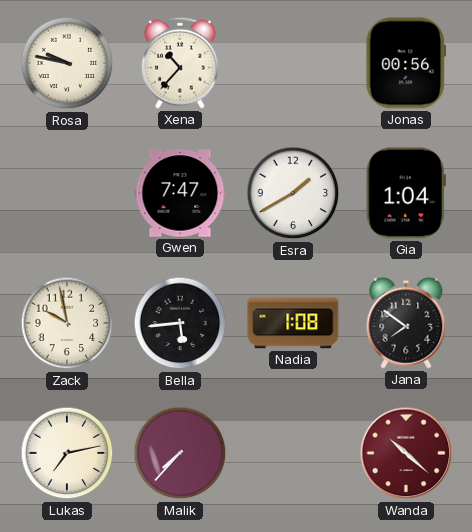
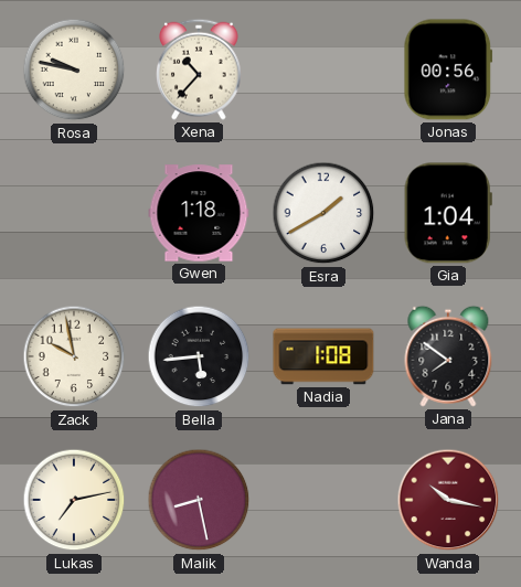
Gwen: 7:47 -> 1:18
Malik: 7:37 -> 8:28
Wanda: 10:22 -> 10:17
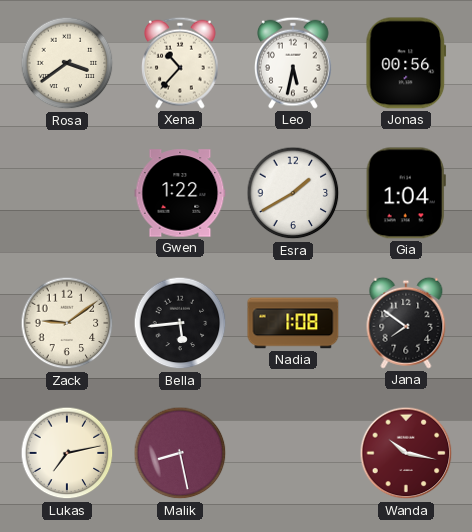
Rosa: 9:47 -> 3:39
Leo: none -> 5:32
Gwen: 1:18 -> 1:22
Zack: 9:58 -> 9:09
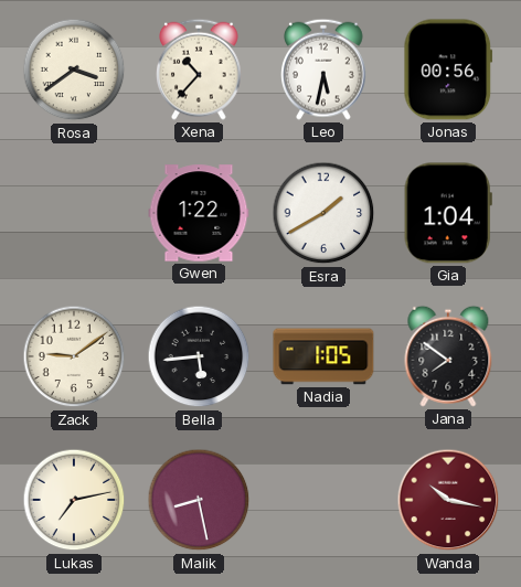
Nadia: 1:08 -> 1:05
